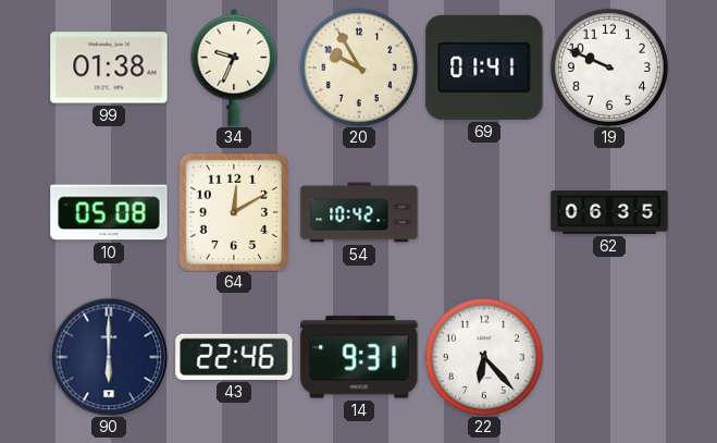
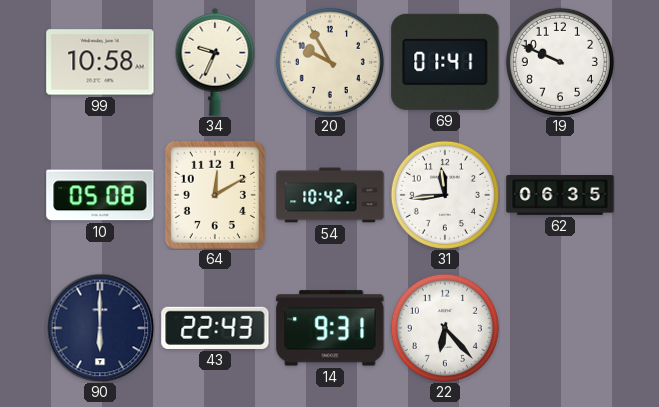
99: 01:38 -> 10:58
31: none -> 11:44
43: 22:46 -> 22:43
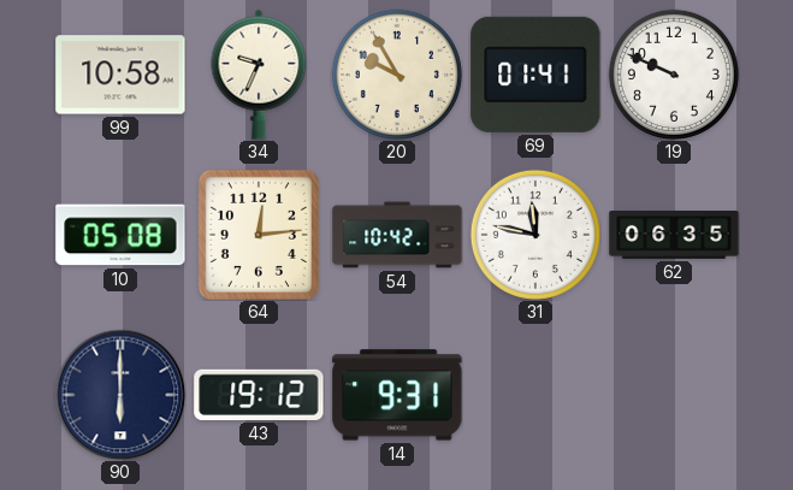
64: 12:10 -> 12:14
31: 11:44 -> 11:47
43: 22:43 -> 19:12
22: 6:23 -> none
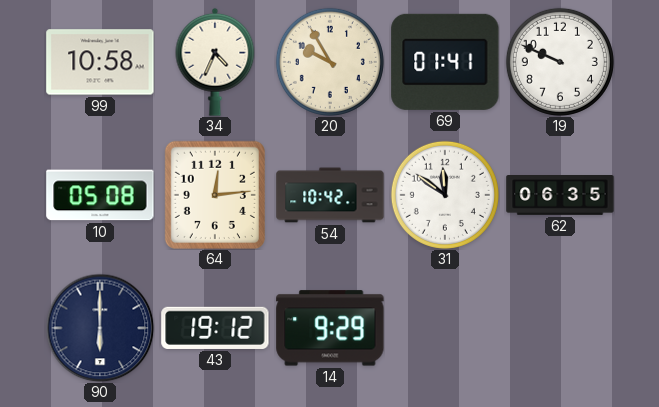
34: 9:34 -> 4:34
31: 11:47 -> 11:51
14: 9:31 -> 9:29
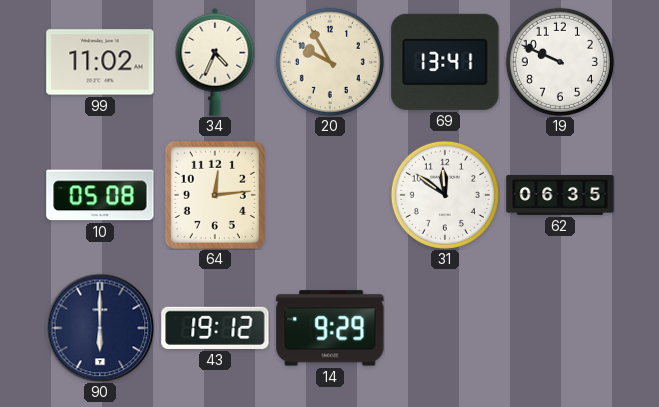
99: 10:58 -> 11:02
69: 01:41 -> 13:41
54: 10:42 -> none
